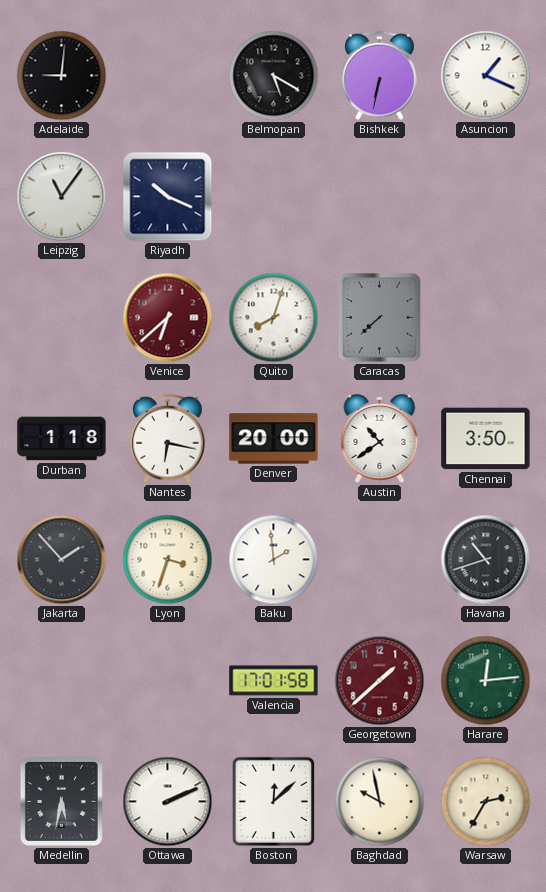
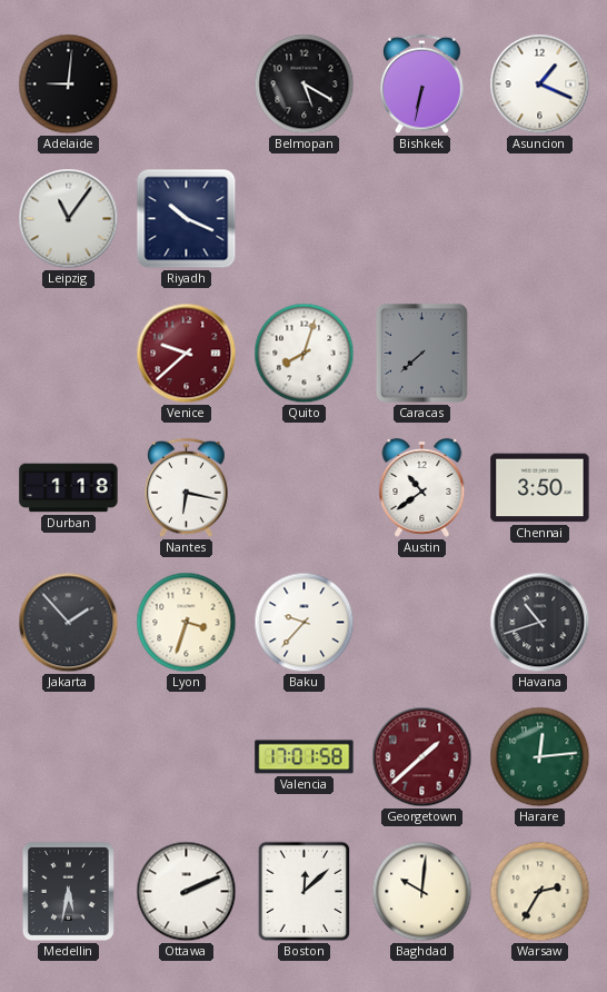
Venice: 6:38 -> 9:38
Denver: 20:00 -> none
Baku: 1:59 -> 9:37
Baghdad: 9:58 -> 10:01
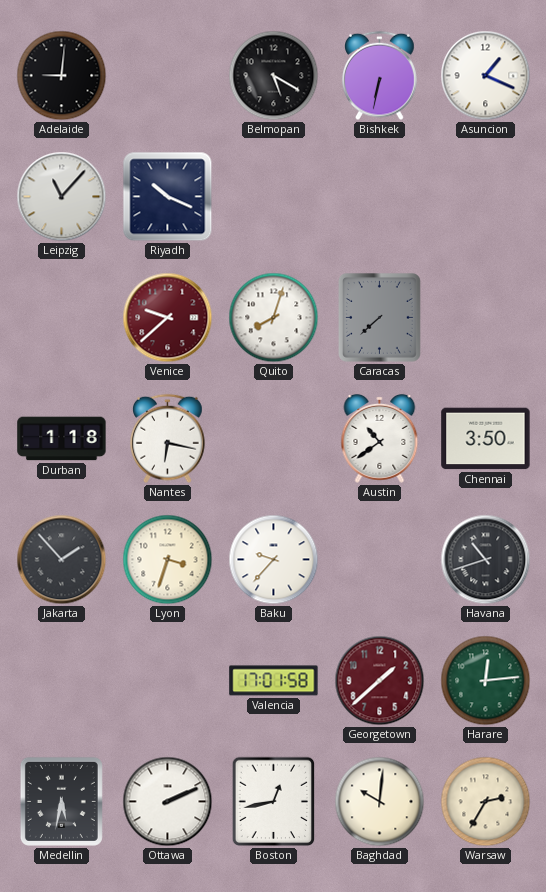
Leipzig: 11:06 -> 11:07
Boston: 12:08 -> 12:43
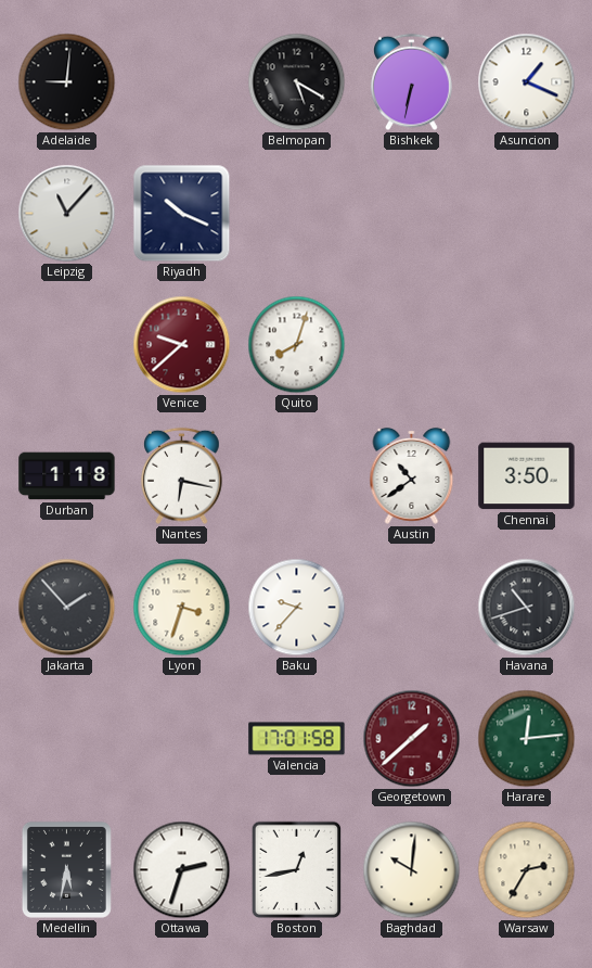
Caracas: 7:38 -> none
Ottawa: 2:11 -> 2:33
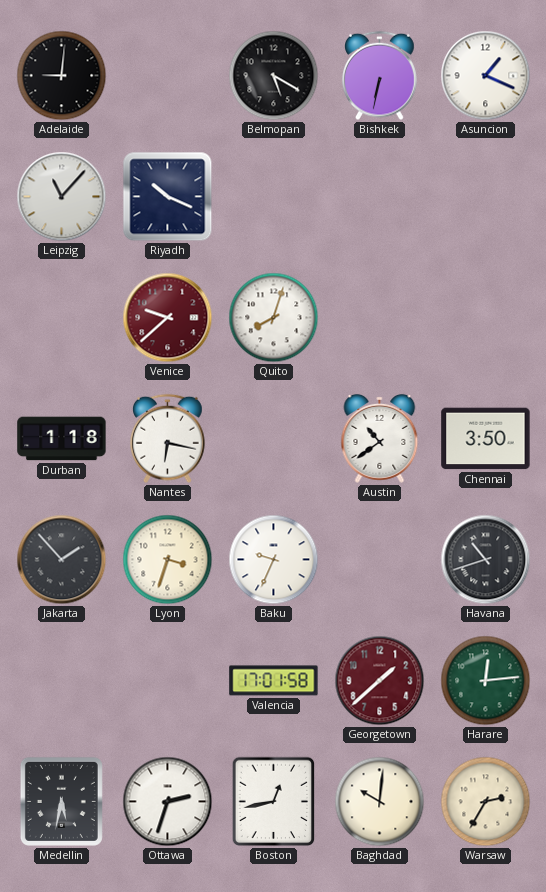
Baku: 9:37 -> 9:34
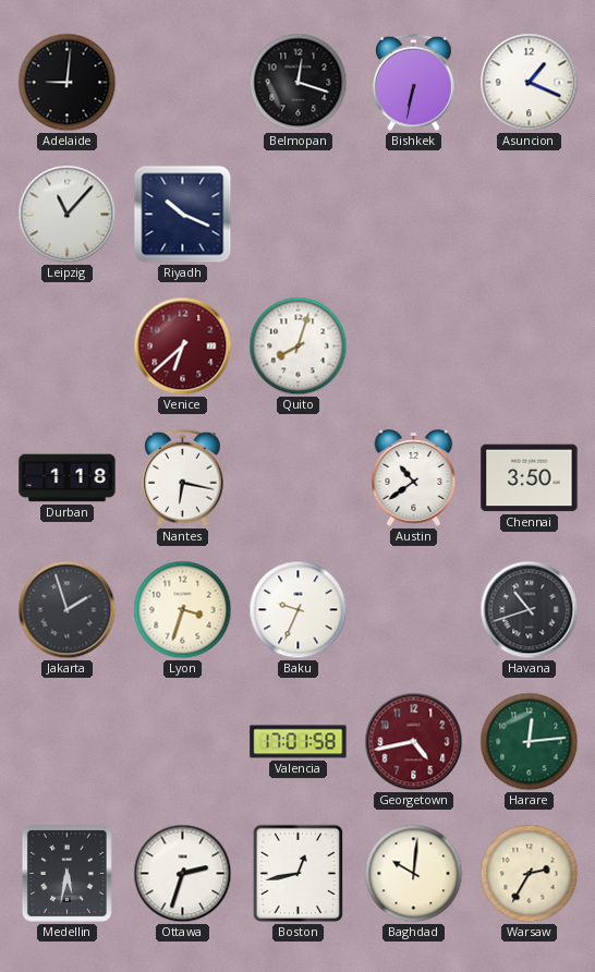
Belmopan: 5:20 -> 12:18
Venice: 9:38 -> 6:38
Jakarta: 1:53 -> 1:57
Georgetown: 1:38 -> 4:43
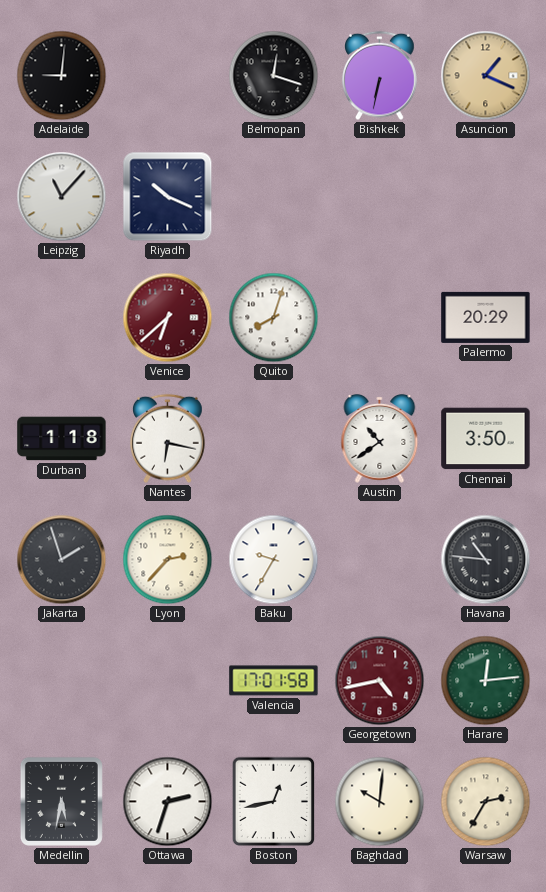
Asuncion dial: white -> champagne
Palermo: none -> 20:29
Lyon: 3:33 -> 2:37
Baku: 9:34 -> 9:35
Havana: 10:42 -> 10:46
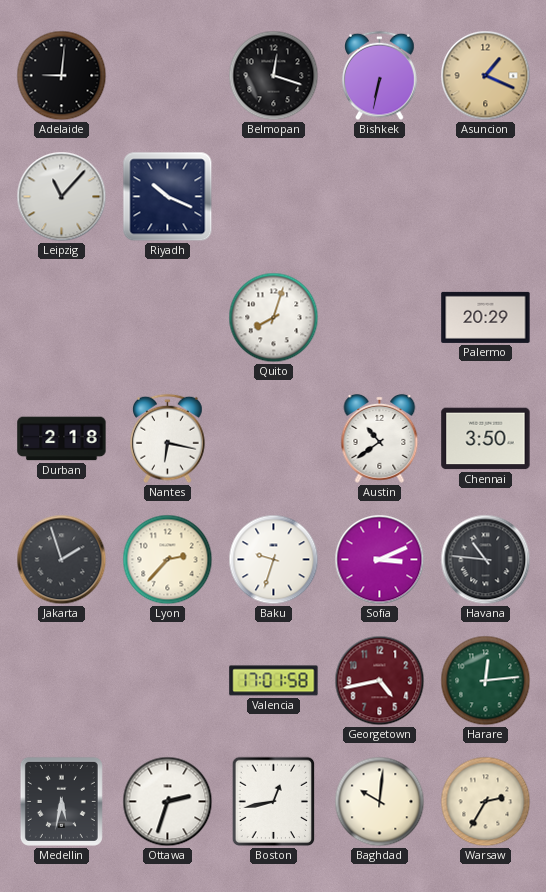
Venice: 6:38 -> none
Durban: 1:18 -> 2:18
Baku: 9:35 -> 9:33
Sofia: none -> 3:11
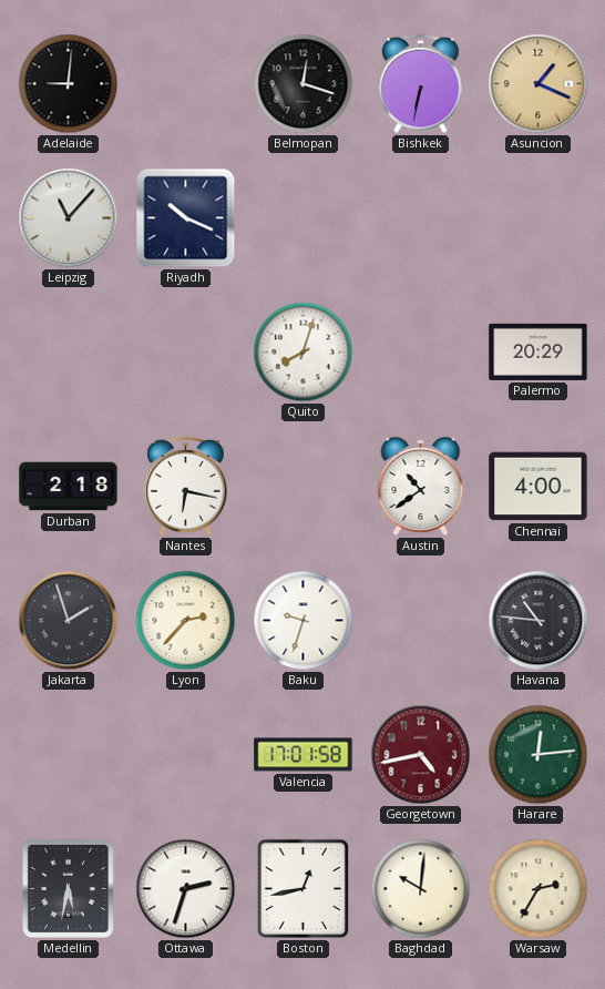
Chennai: 3:50 -> 4:00
Sofia: 3:11 -> none
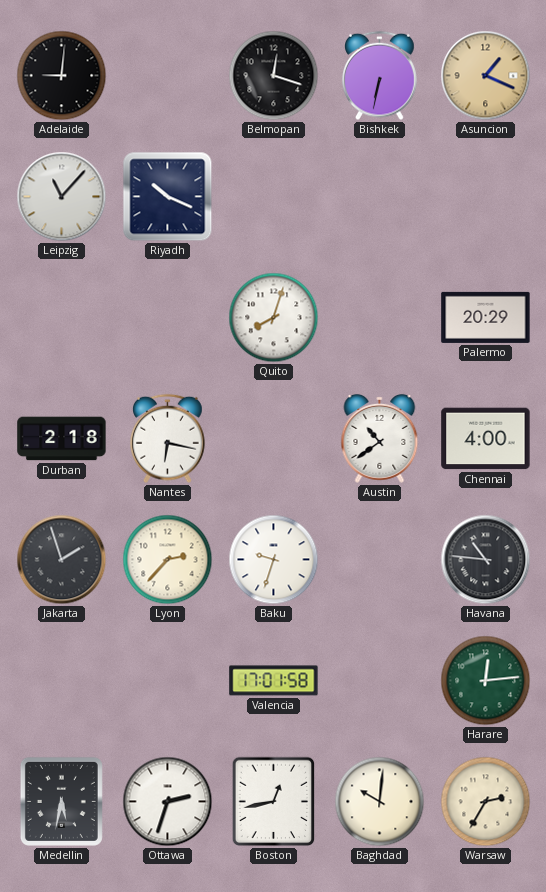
Georgetown: 4:43 -> none
